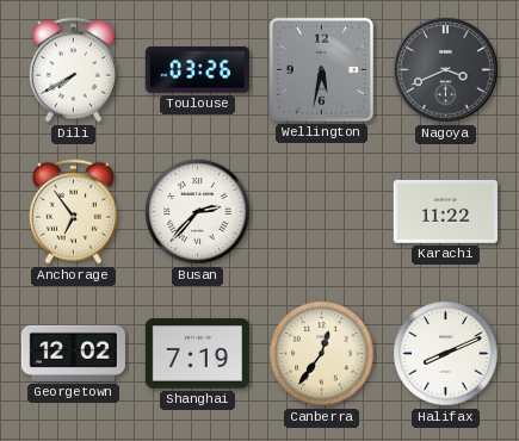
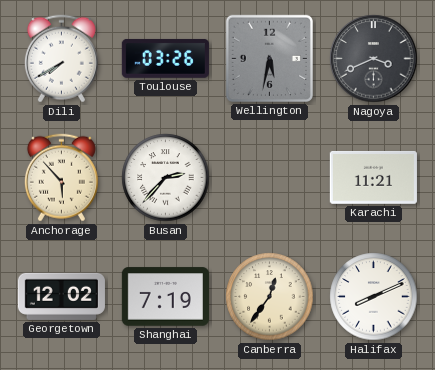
Anchorage: 6:54 -> 5:53
Karachi: 11:22 -> 11:21
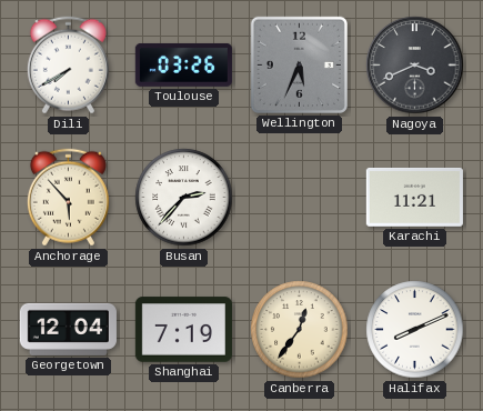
Wellington: 5:32 -> 5:34
Georgetown: 12:02 -> 12:04
